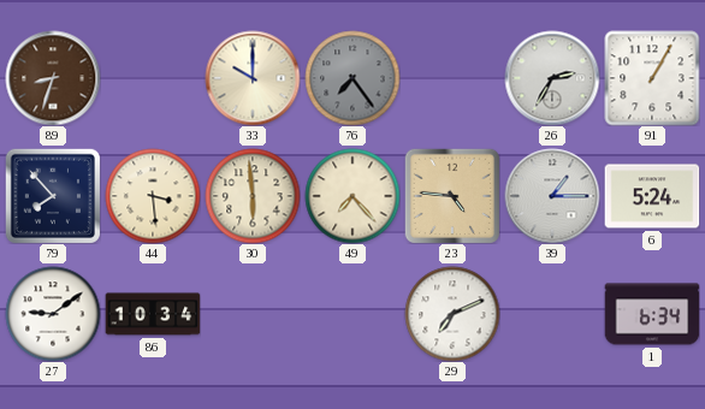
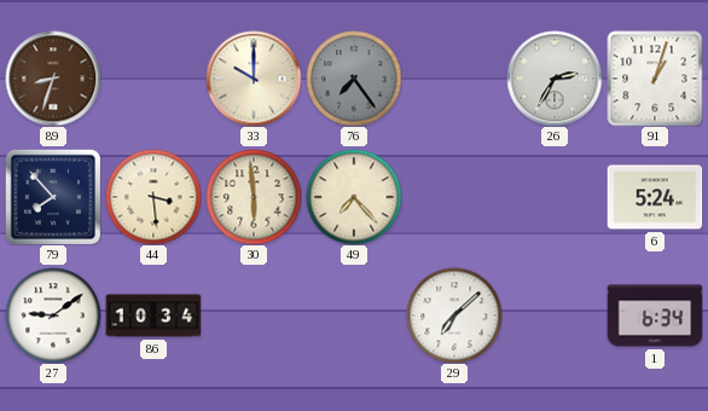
91: 1:05 -> 1:03
23: 4:46 -> none
39: 1:15 -> none
29: 7:11 -> 7:08
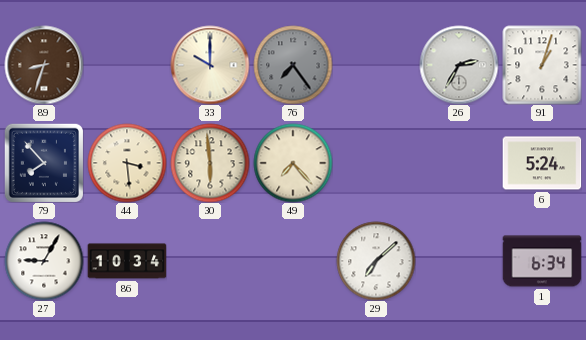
27: 9:09 -> 9:05
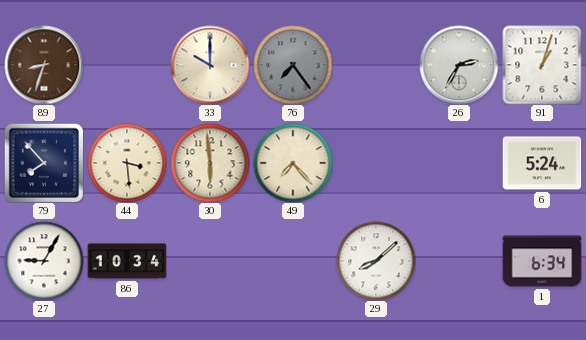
29: 7:08 -> 8:08
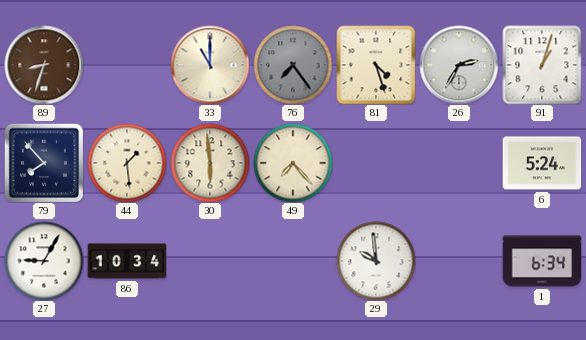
33: 10:00 -> 11:00
81: none -> 4:27
44: 3:29 -> 1:29
29: 8:08 -> 9:59
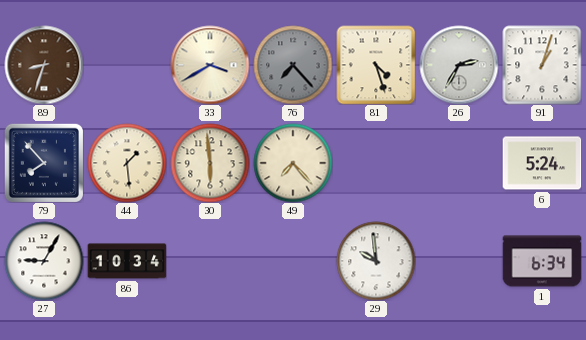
33: 11:00 -> 3:40
76: 7:24 -> 7:23
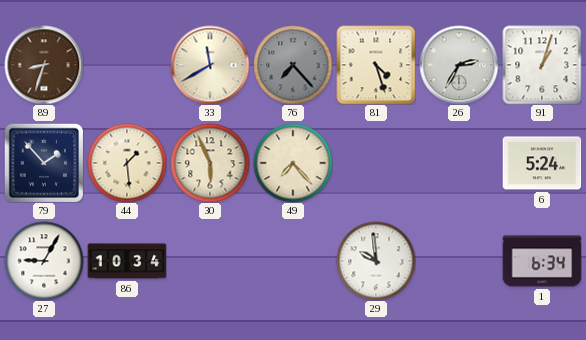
33: 3:40 -> 11:40
79: 7:53 -> 1:53
30: 5:59 -> 5:56
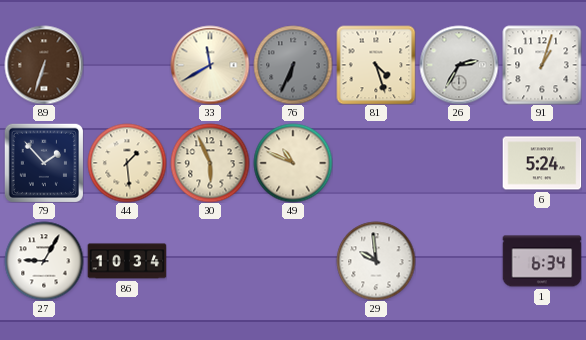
89: 8:33 -> 6:33
76: 7:23 -> 6:34
49: 7:23 -> 10:49
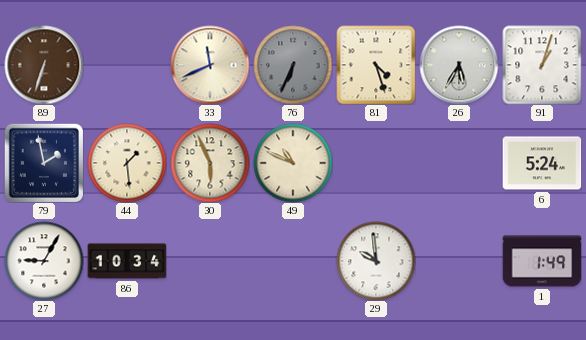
33: 11:40 -> 11:41
26: 2:35 -> 5:35
79: 1:53 -> 1:58
1: 6:34 -> 1:49
